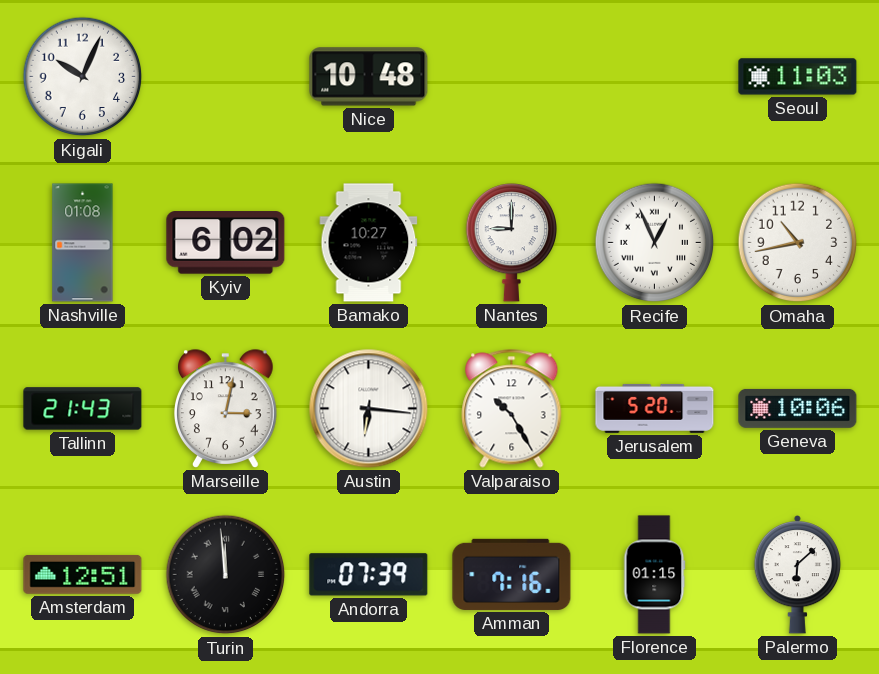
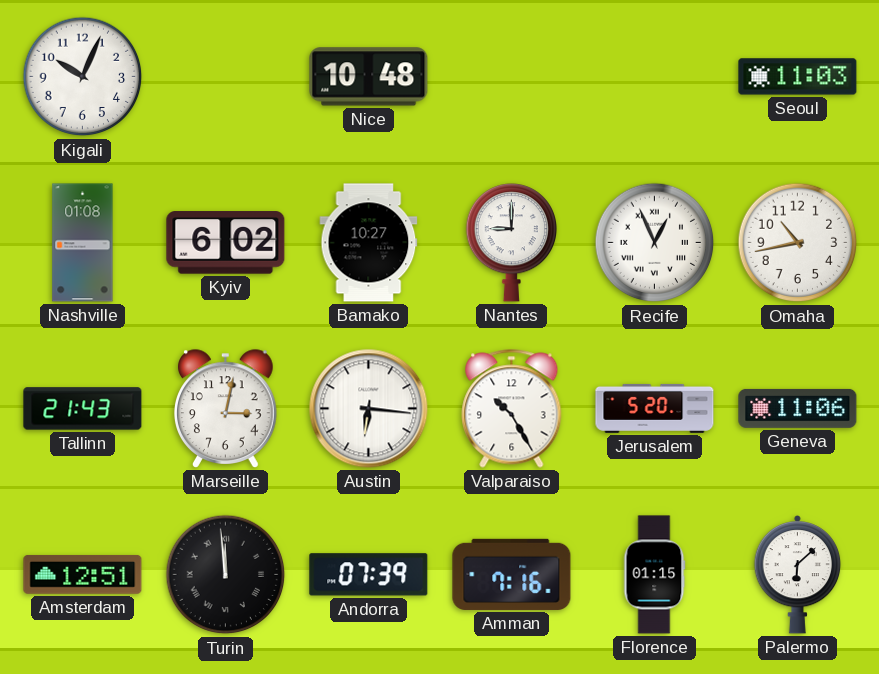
Geneva: 10:06 -> 11:06
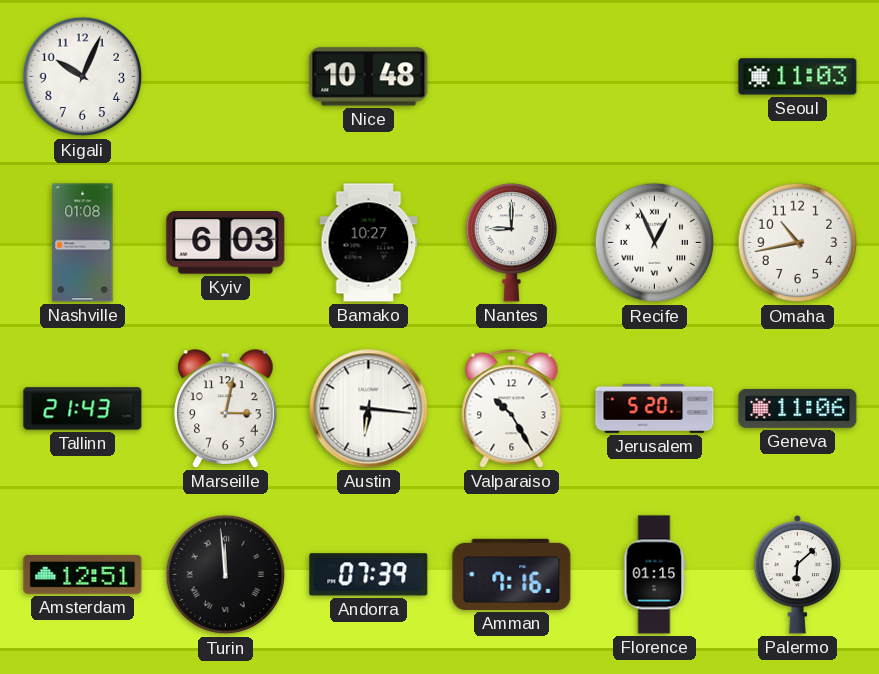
Kyiv: 6:02 -> 6:03
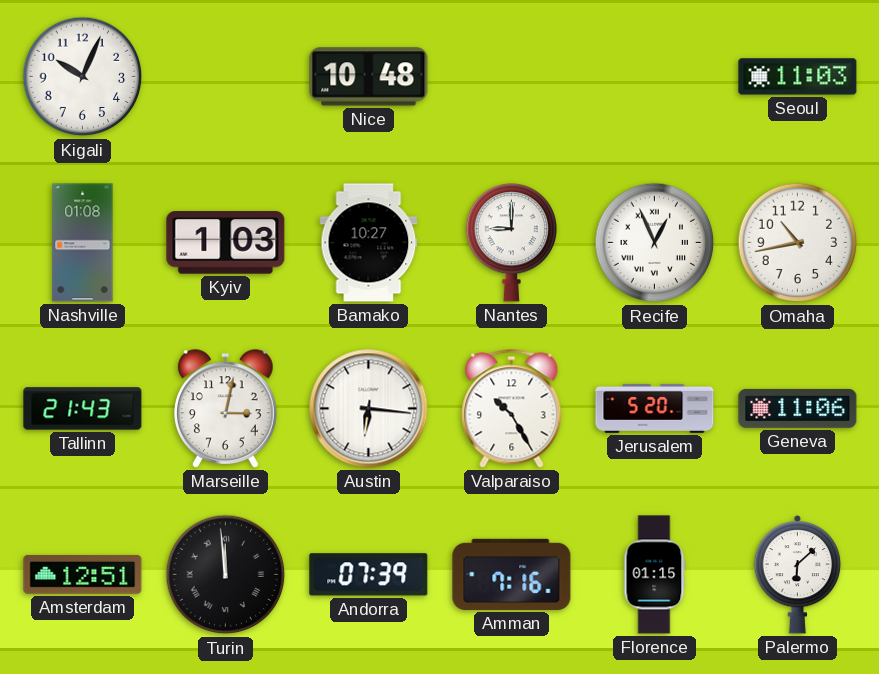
Kyiv: 6:03 -> 1:03
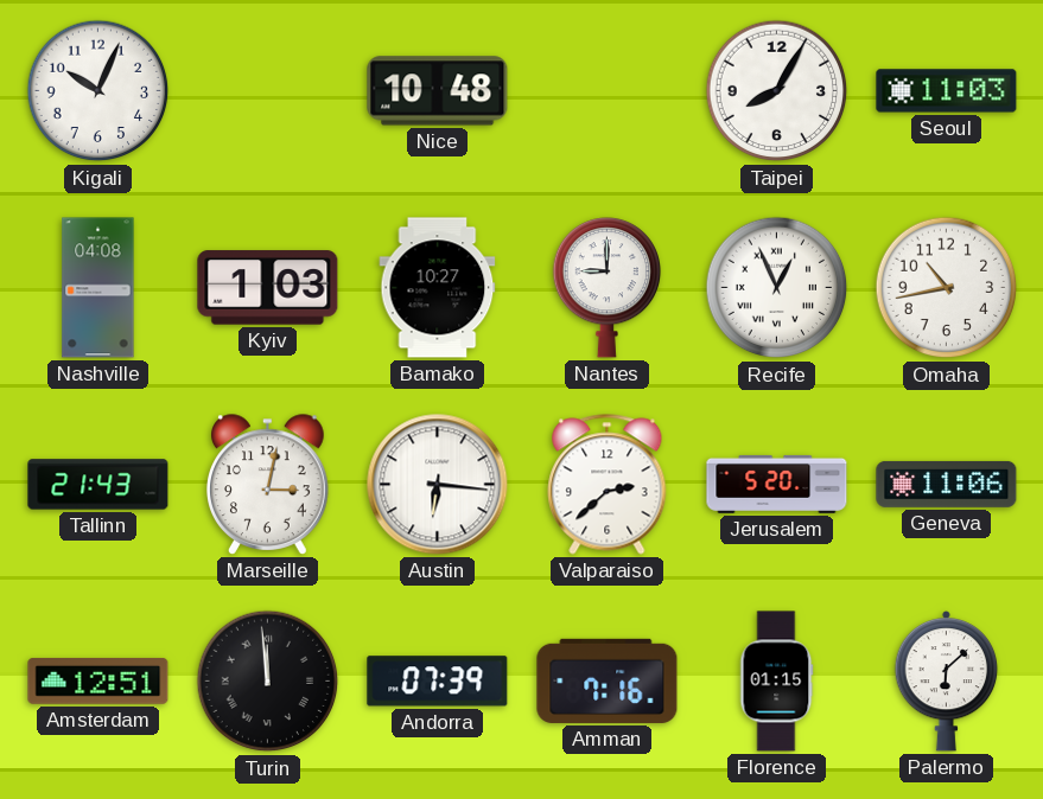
Taipei: none -> 8:05
Nashville: 01:08 -> 04:08
Valparaiso: 10:25 -> 2:38
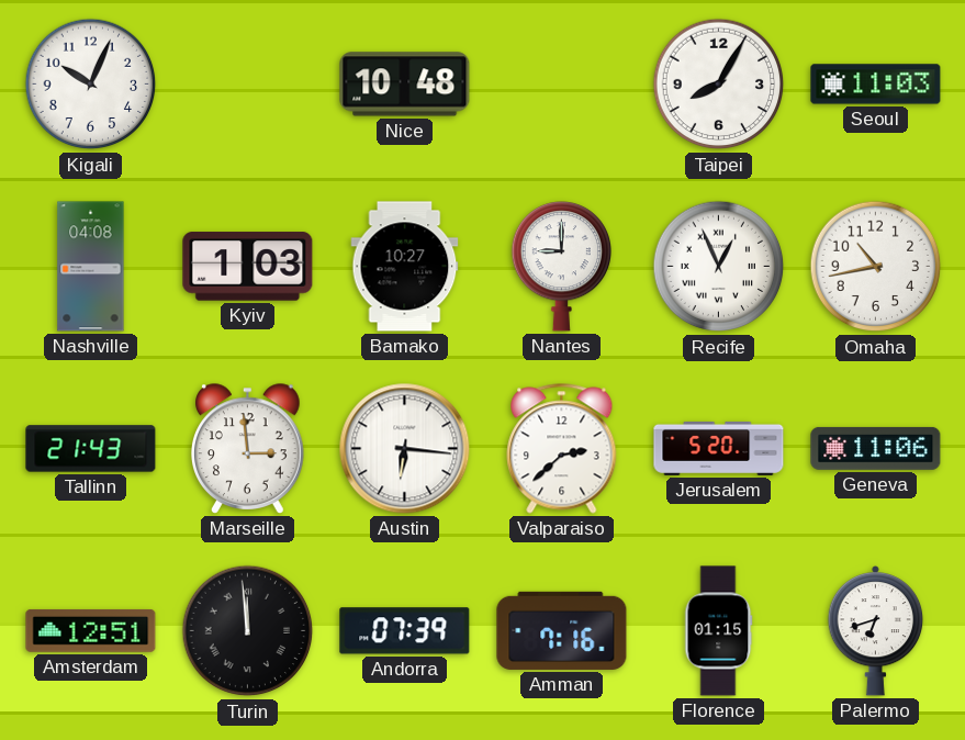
Marseille: 3:02 -> 2:59
Palermo: 6:08 -> 6:42
